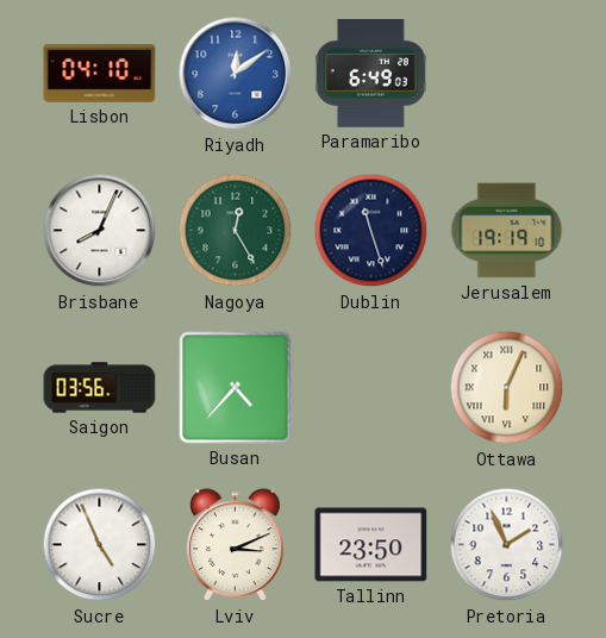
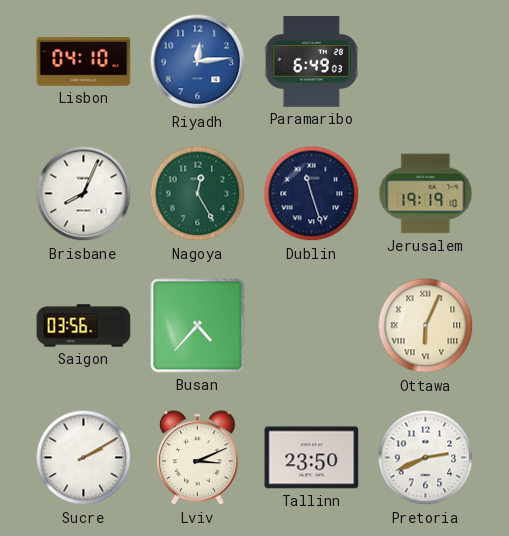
Riyadh: 12:09 -> 12:14
Sucre: 4:56 -> 2:10
Pretoria: 1:56 -> 2:41
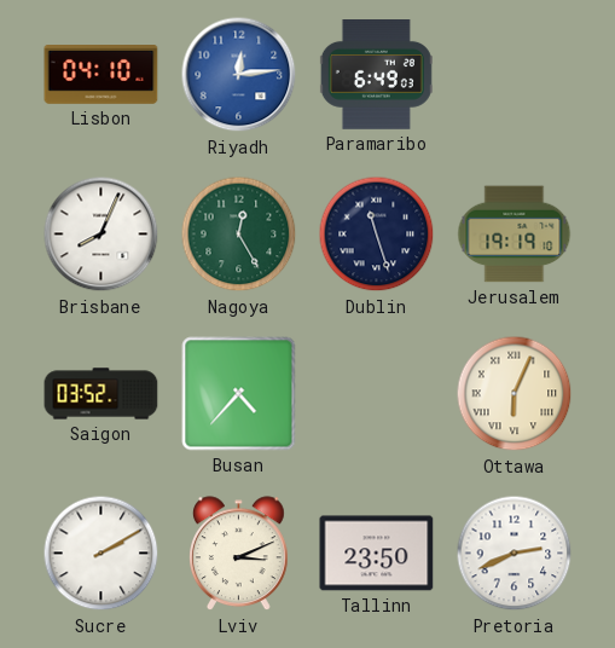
Saigon: 03:56 -> 03:52
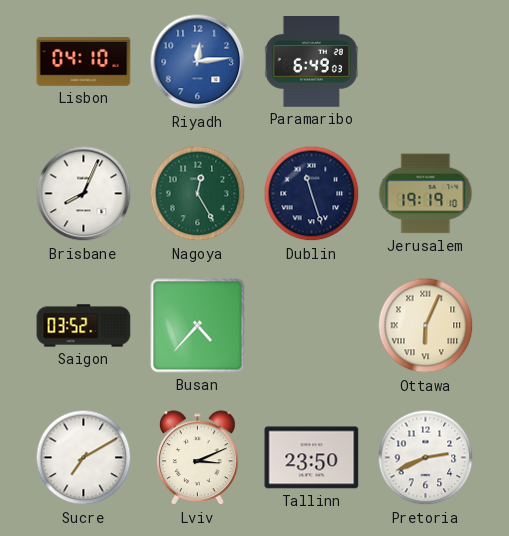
Sucre: 2:10 -> 7:10
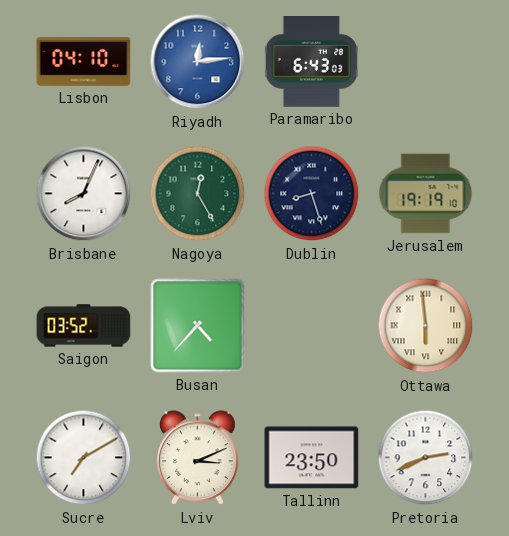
Paramaribo: 6:49 -> 6:43
Dublin: 11:27 -> 8:27
Ottawa: 6:04 -> 5:59
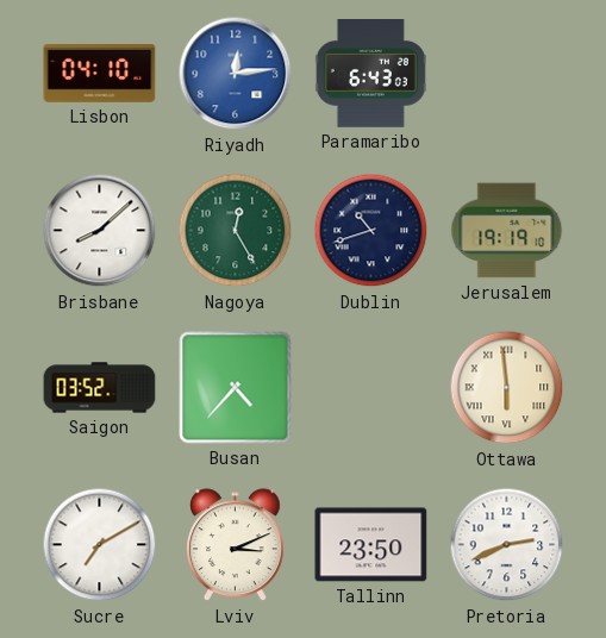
Brisbane: 8:04 -> 8:08
Dublin: 8:27 -> 10:42
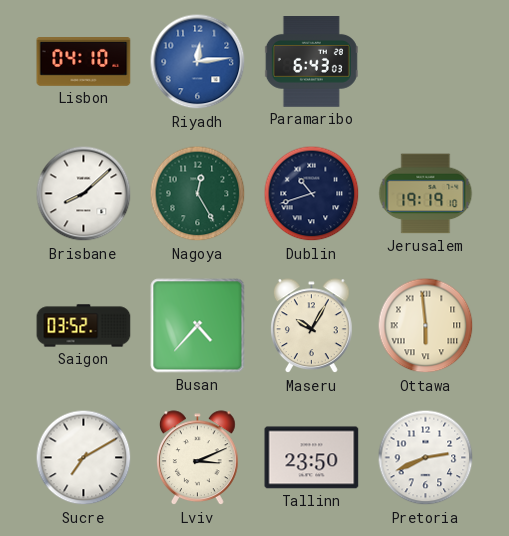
Maseru: none -> 10:05
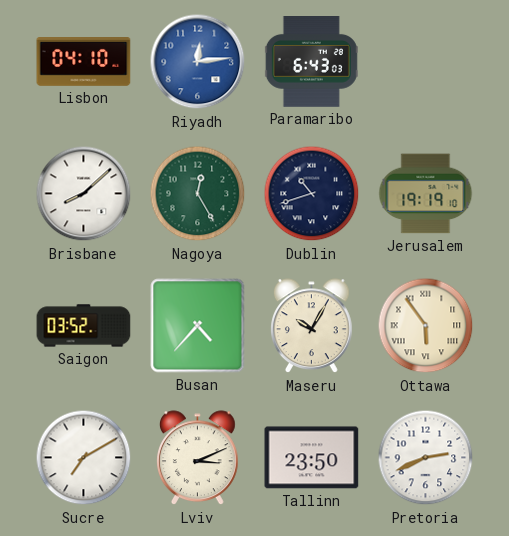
Ottawa: 5:59 -> 5:54
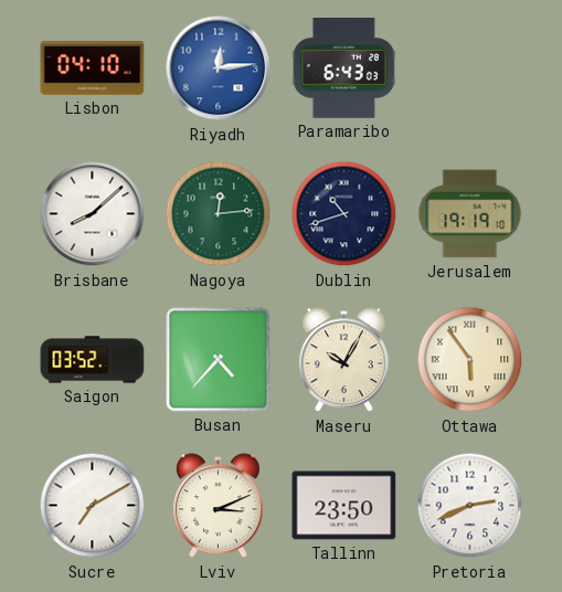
Nagoya: 12:25 -> 12:14
